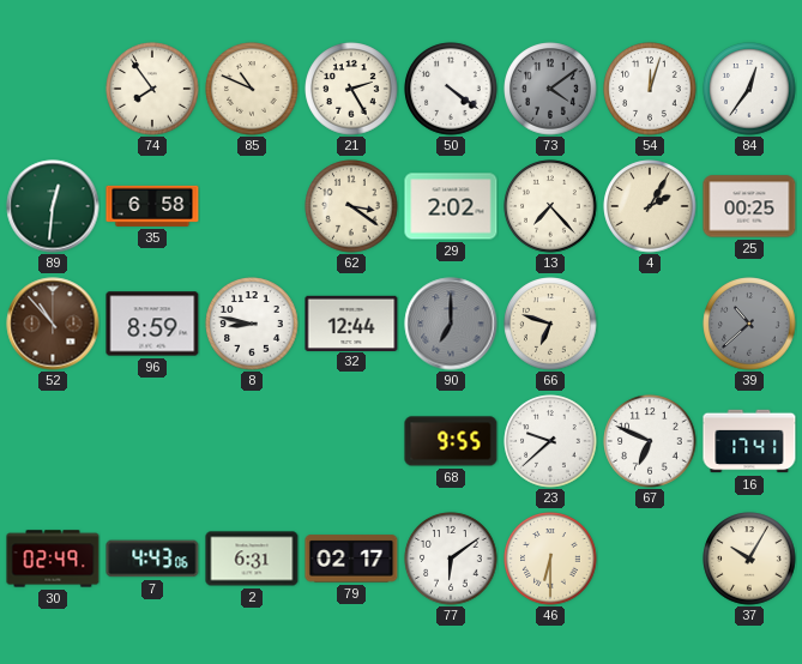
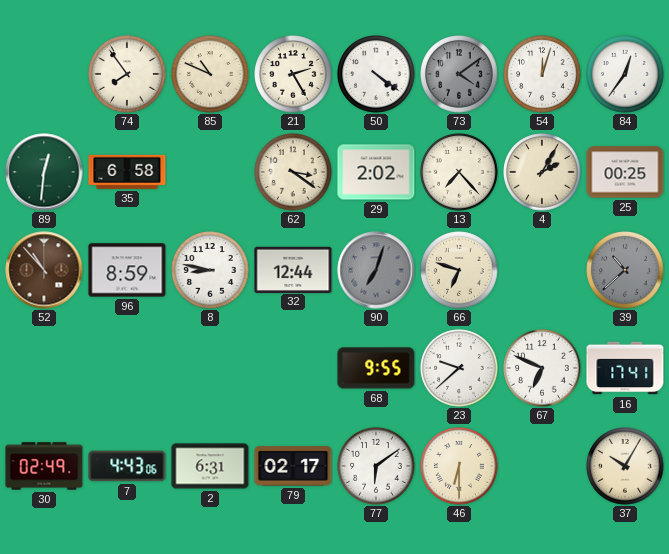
90: 7:00 -> 7:03
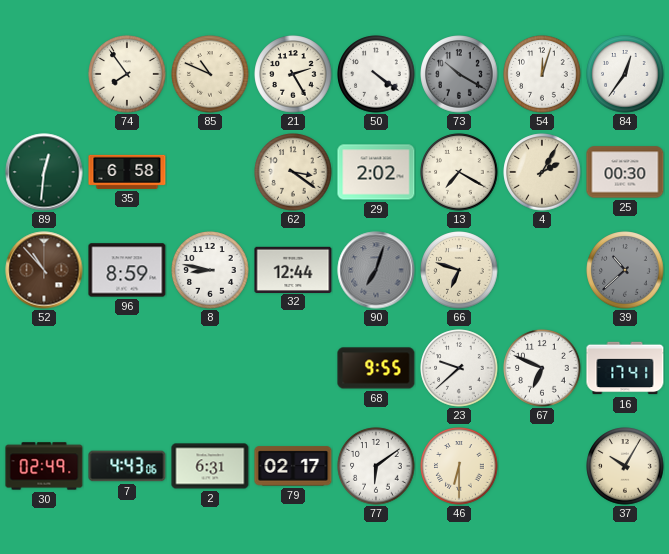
73: 4:09 -> 10:20
13: 7:23 -> 7:20
25: 00:25 -> 00:30
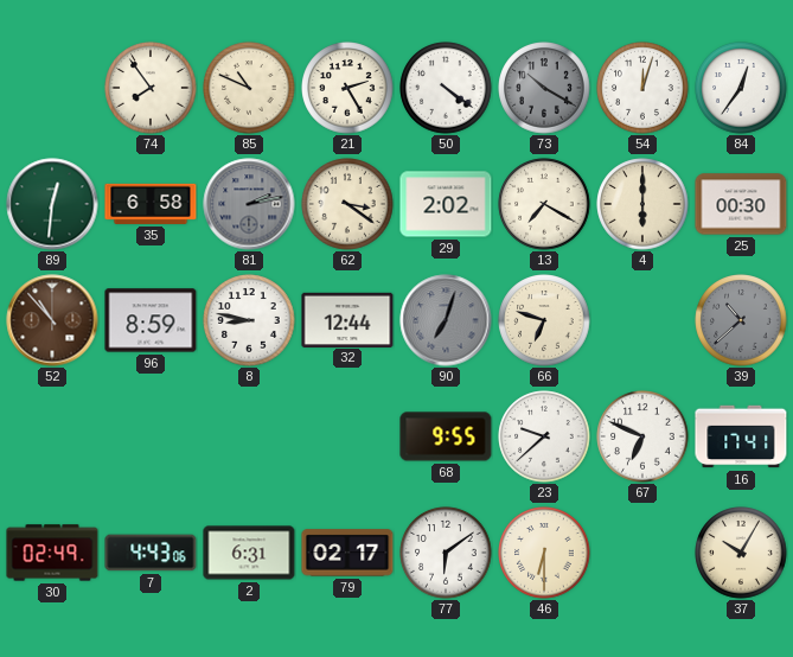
81: none -> 2:13
4: 2:05 -> 6:00
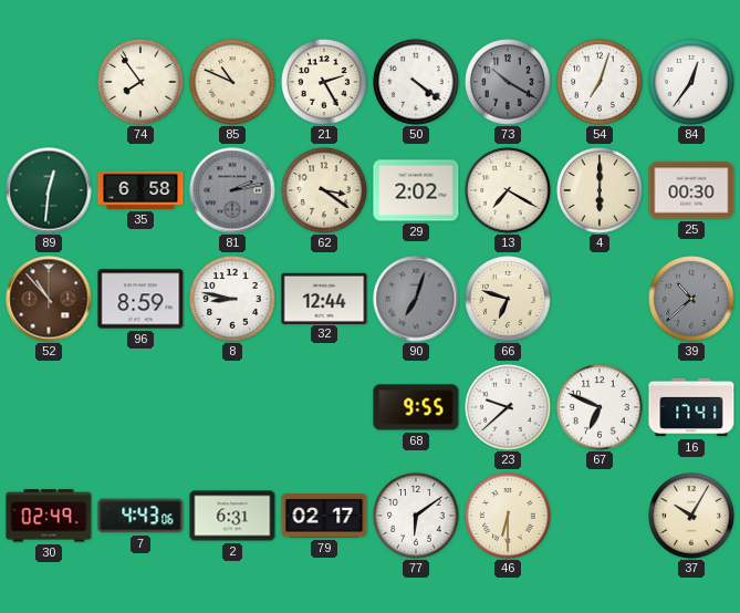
54: 12:03 -> 7:03
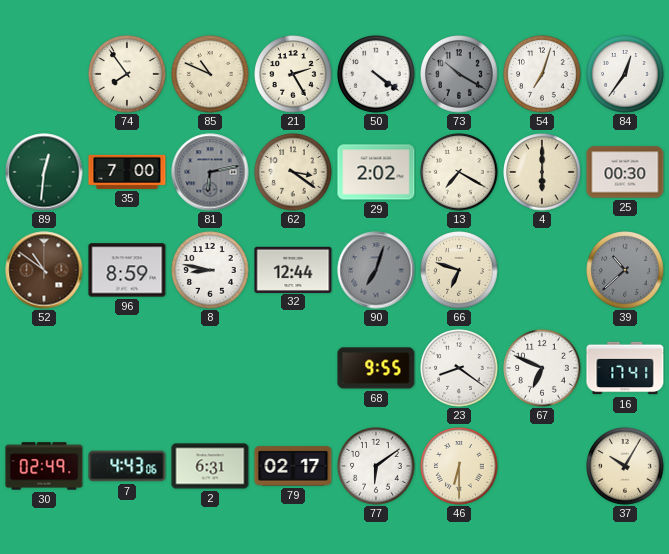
35: 6:58 -> 7:00
81: 2:13 -> 6:13
52: 10:53 -> 10:51
23: 9:38 -> 8:21
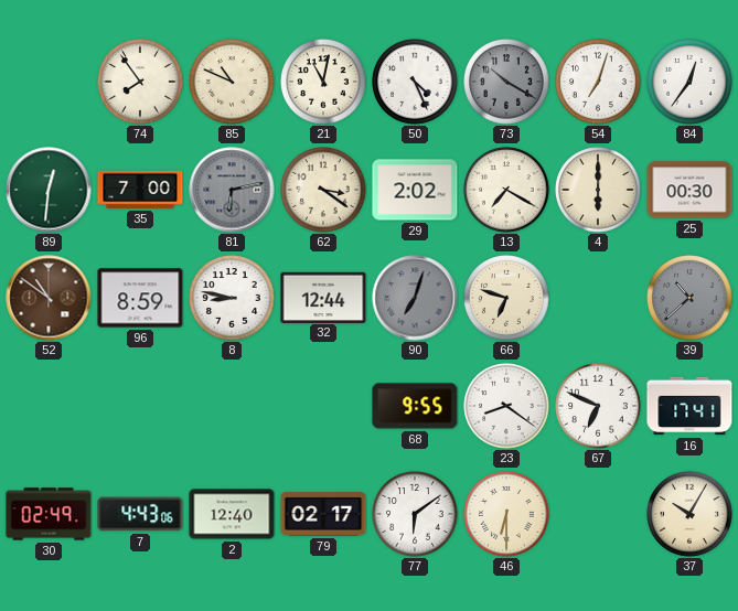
21: 2:25 -> 11:02
50: 4:21 -> 4:26
2: 6:31 -> 12:40
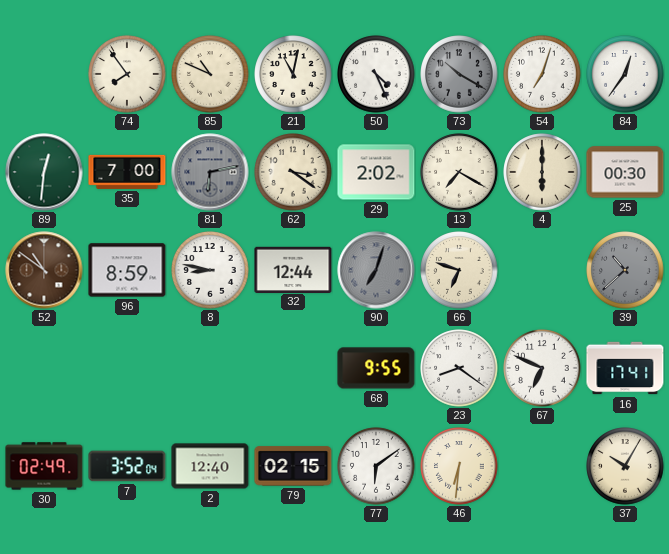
7: 4:43 -> 3:52
79: 02:17 -> 02:15
46: 6:30 -> 6:31
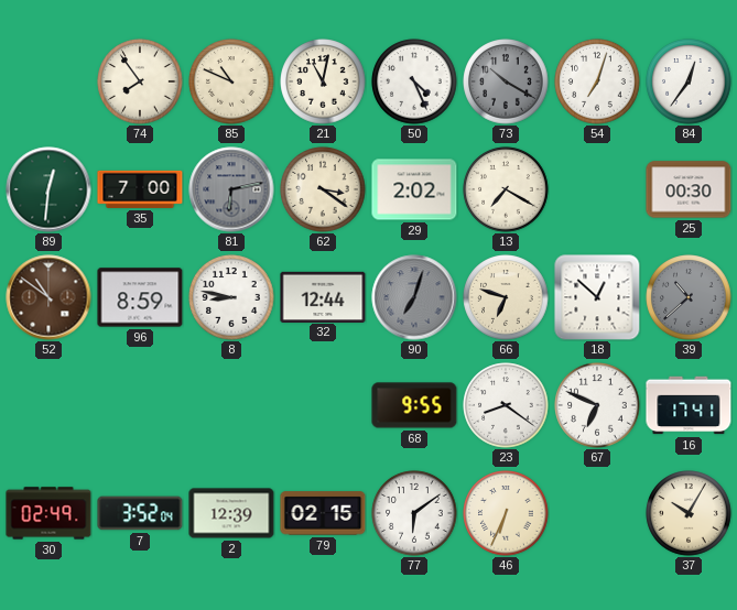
4: 6:00 -> none
18: none -> 12:52
2: 12:40 -> 12:39
46: 6:31 -> 6:34
